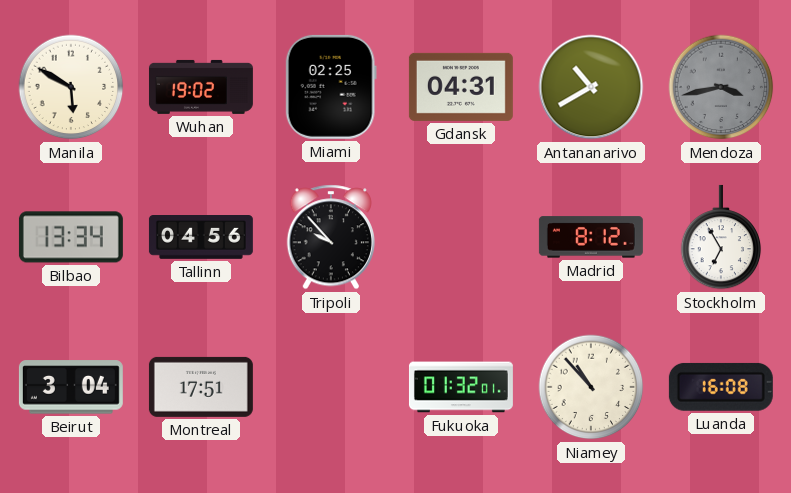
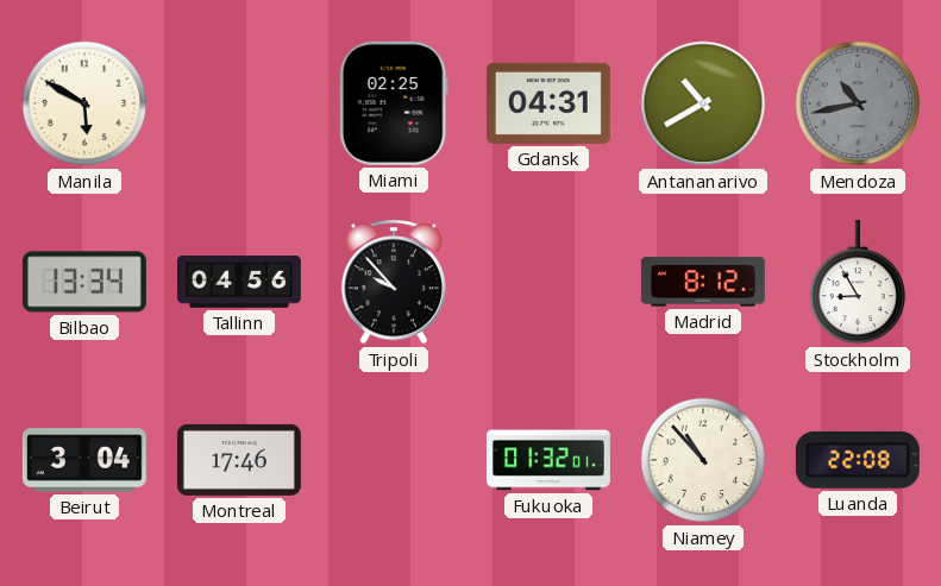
Wuhan: 19:02 -> none
Mendoza: 3:43 -> 10:43
Stockholm: 6:55 -> 8:55
Montreal: 17:51 -> 17:46
Luanda: 16:08 -> 22:08
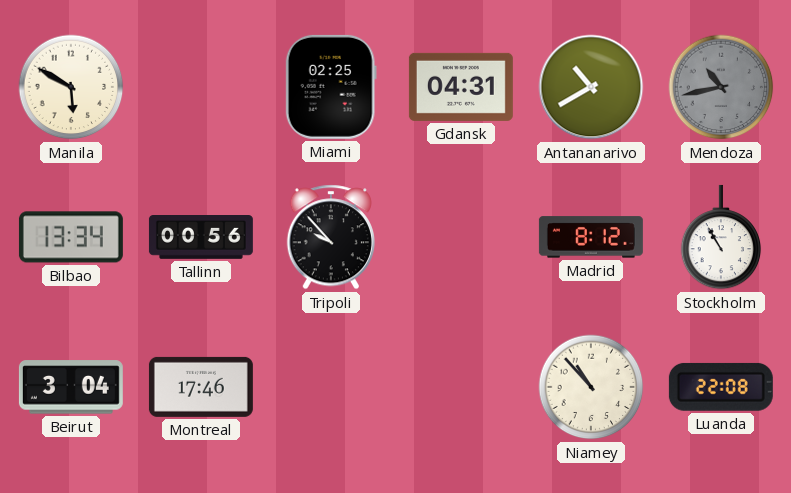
Tallinn: 04:56 -> 00:56
Stockholm: 8:55 -> 10:55
Fukuoka: 01:32 -> none
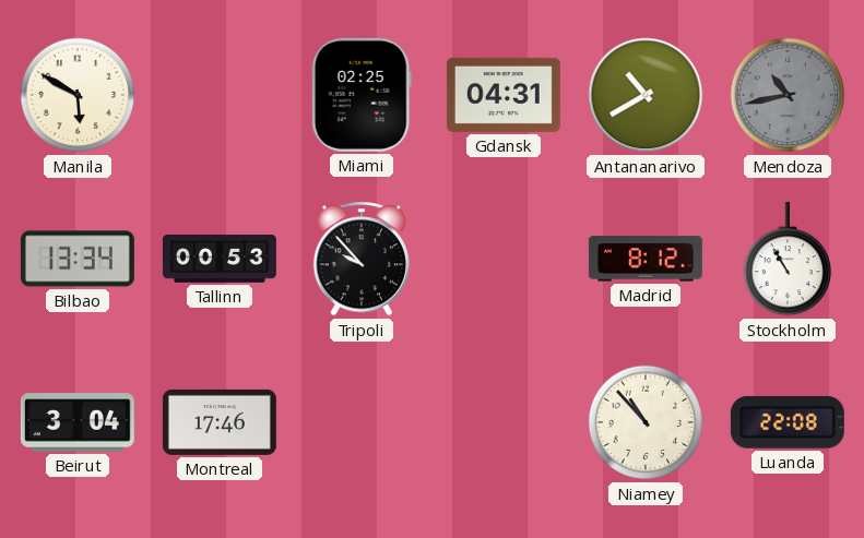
Tallinn: 00:56 -> 00:53
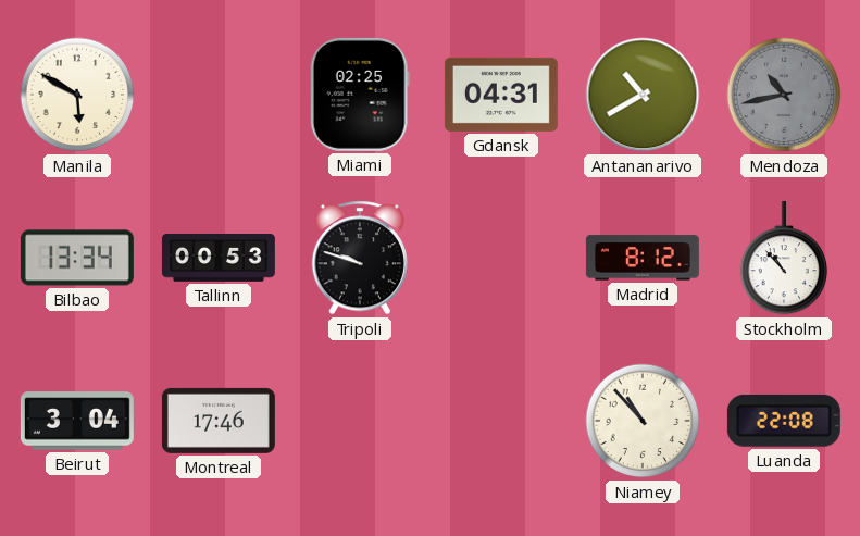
Tripoli: 9:53 -> 9:48
Stockholm: 10:55 -> 10:53
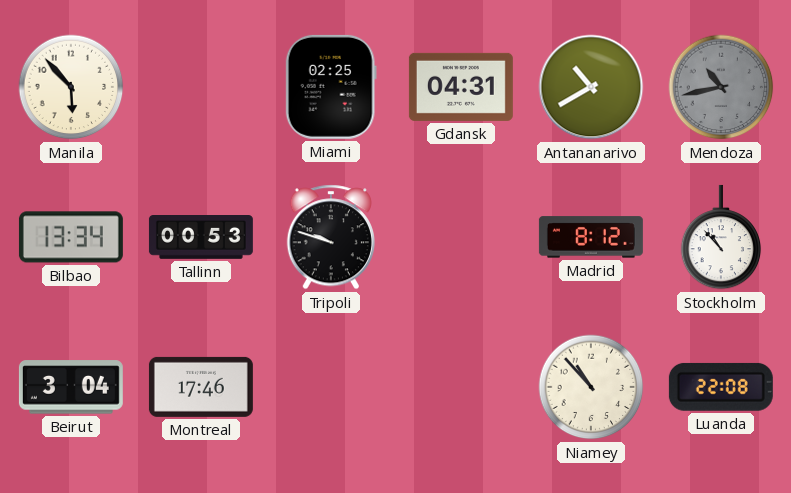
Manila: 5:50 -> 5:53
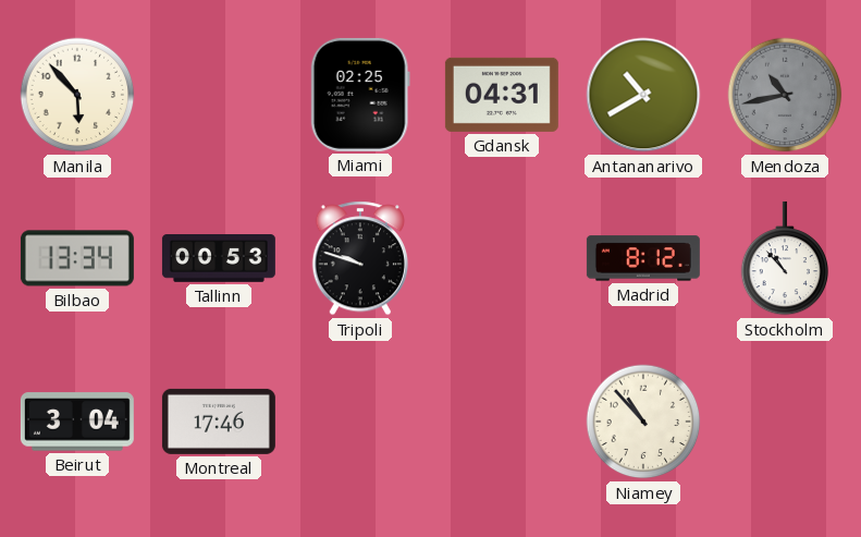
Luanda: 22:08 -> none
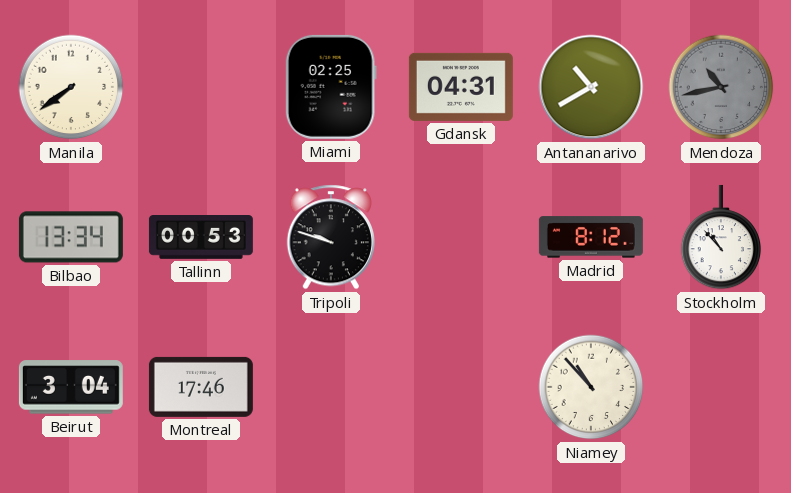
Manila: 5:53 -> 7:39
